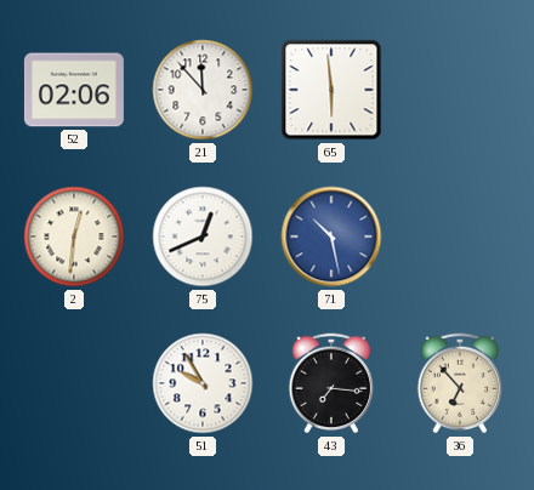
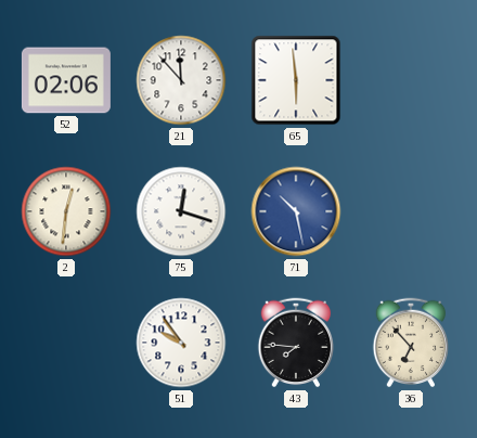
75: 12:41 -> 12:18
51: 9:55 -> 9:54
43: 7:16 -> 7:46
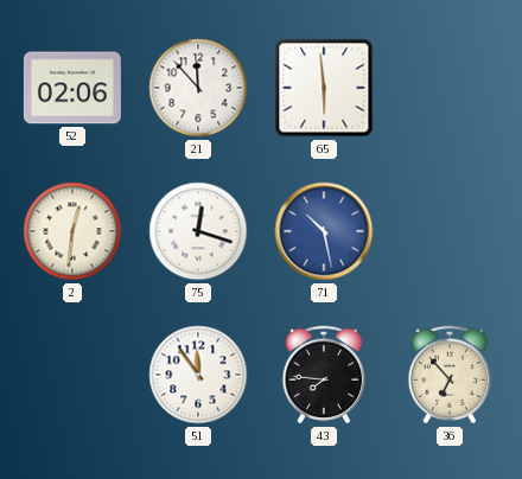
51: 9:54 -> 11:54
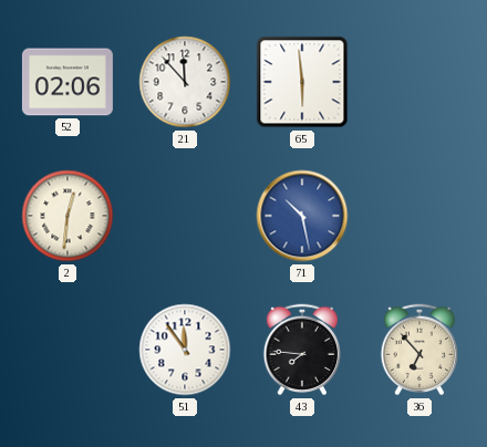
75: 12:18 -> none
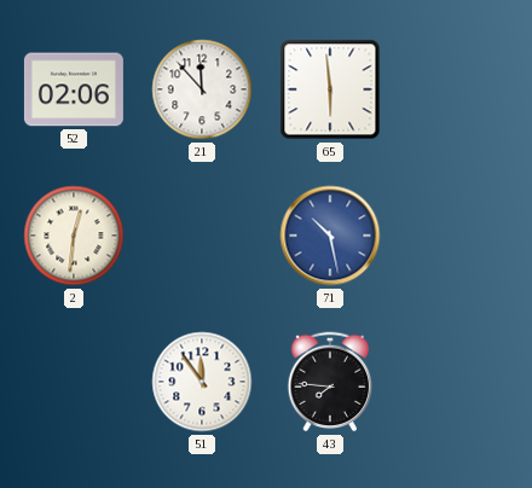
36: 6:53 -> none
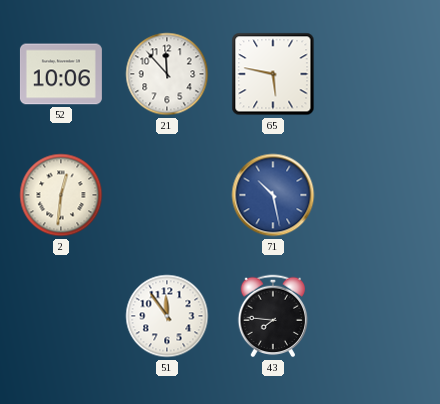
52: 02:06 -> 10:06
65: 5:59 -> 5:47
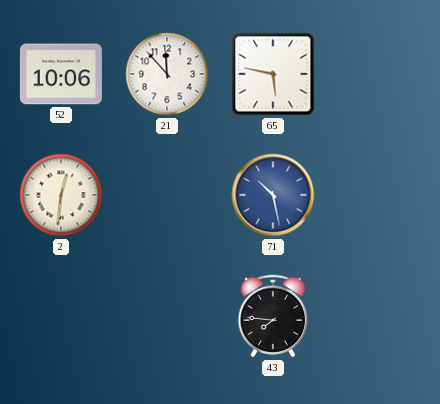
51: 11:54 -> none
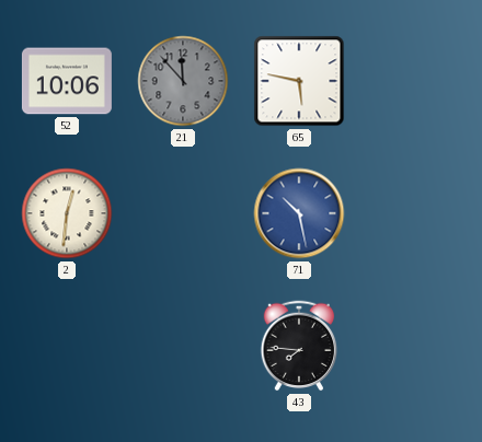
21 dial: white -> grey
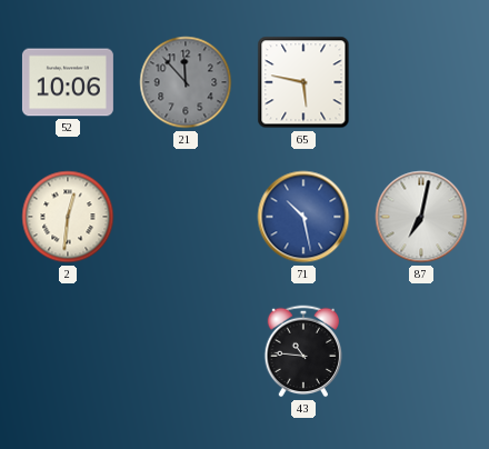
87: none -> 7:02
43: 7:46 -> 10:46
